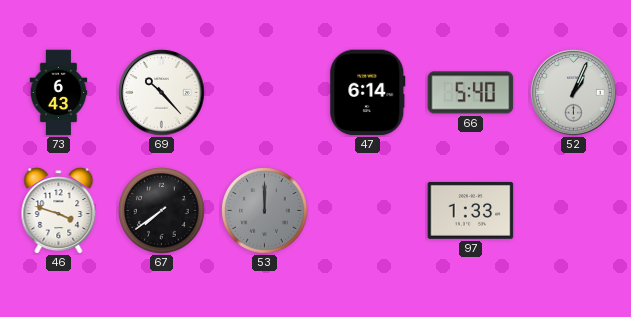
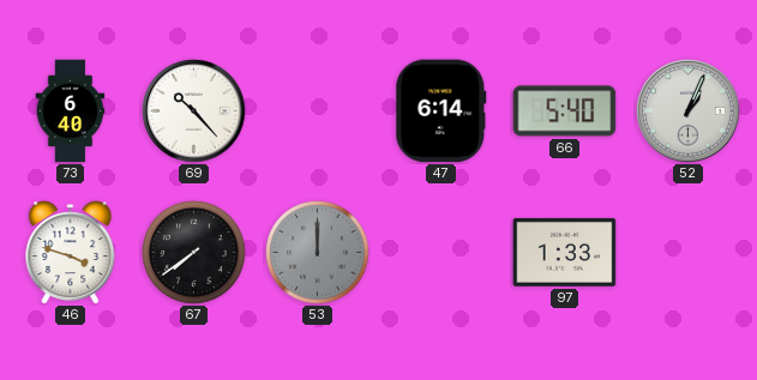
73: 6:43 -> 6:40
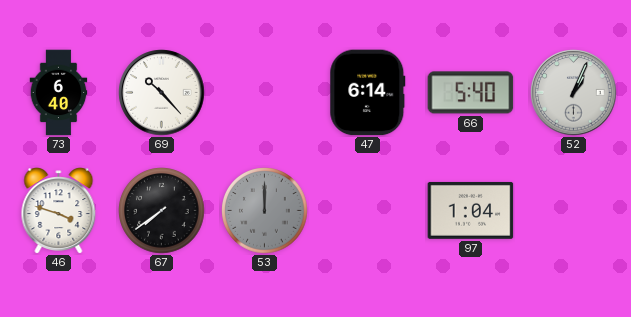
97: 1:33 -> 1:04
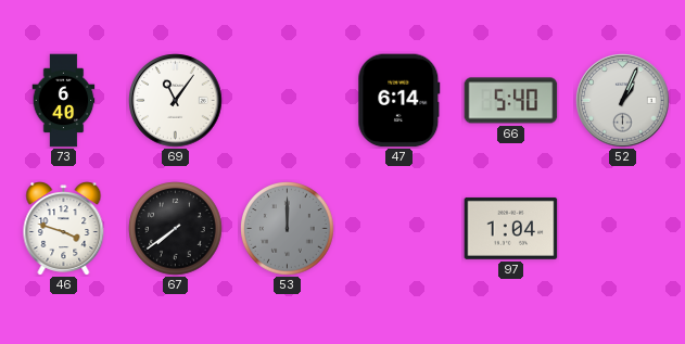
69: 10:23 -> 11:06
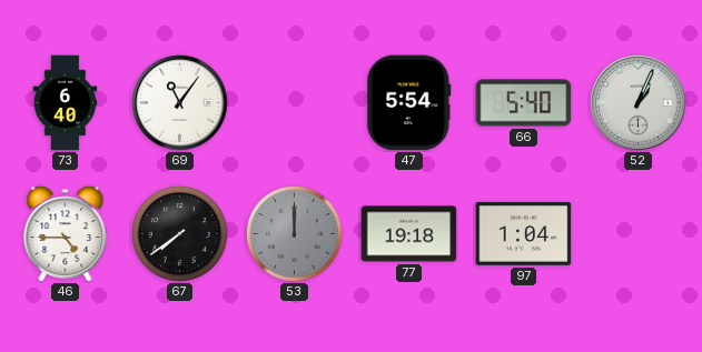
47: 6:14 -> 5:54
46: 3:48 -> 4:45
77: none -> 19:18
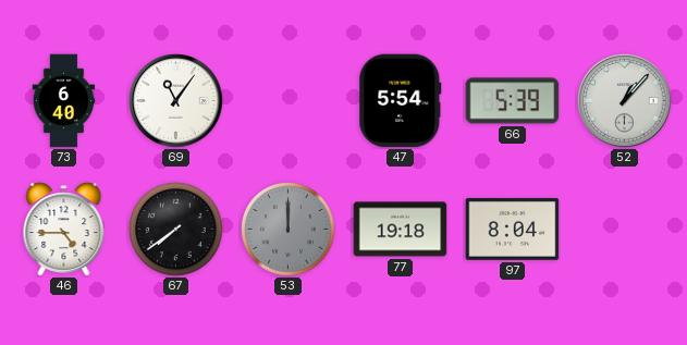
66: 5:40 -> 5:39
52: 1:04 -> 1:07
97: 1:04 -> 8:04
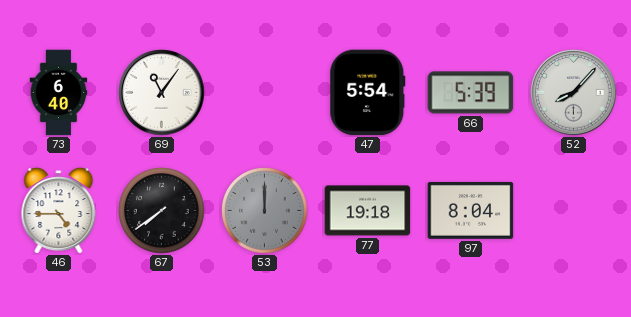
52: 1:07 -> 8:07
